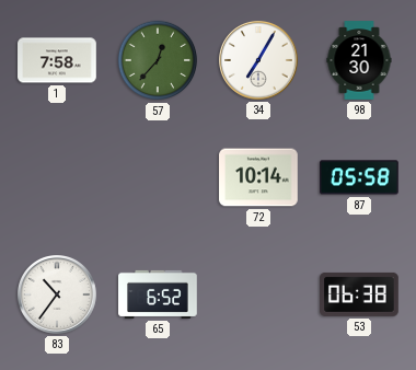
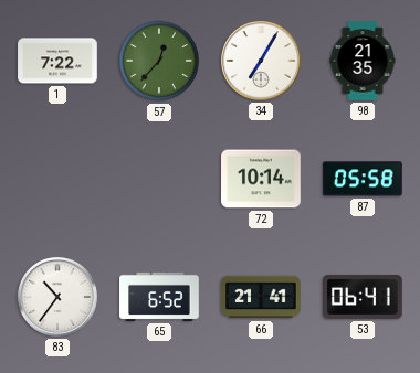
1: 7:58 -> 7:22
98: 21:30 -> 21:35
66: none -> 21:41
53: 06:38 -> 06:41
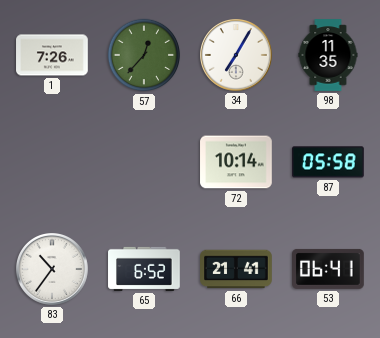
1: 7:22 -> 7:26
98: 21:35 -> 11:35
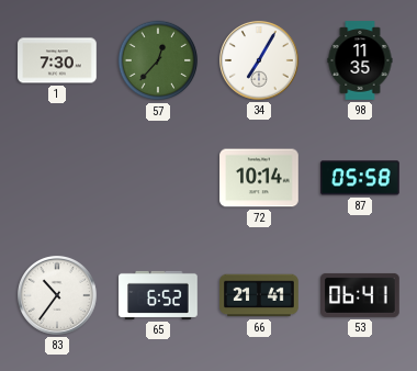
1: 7:26 -> 7:30
